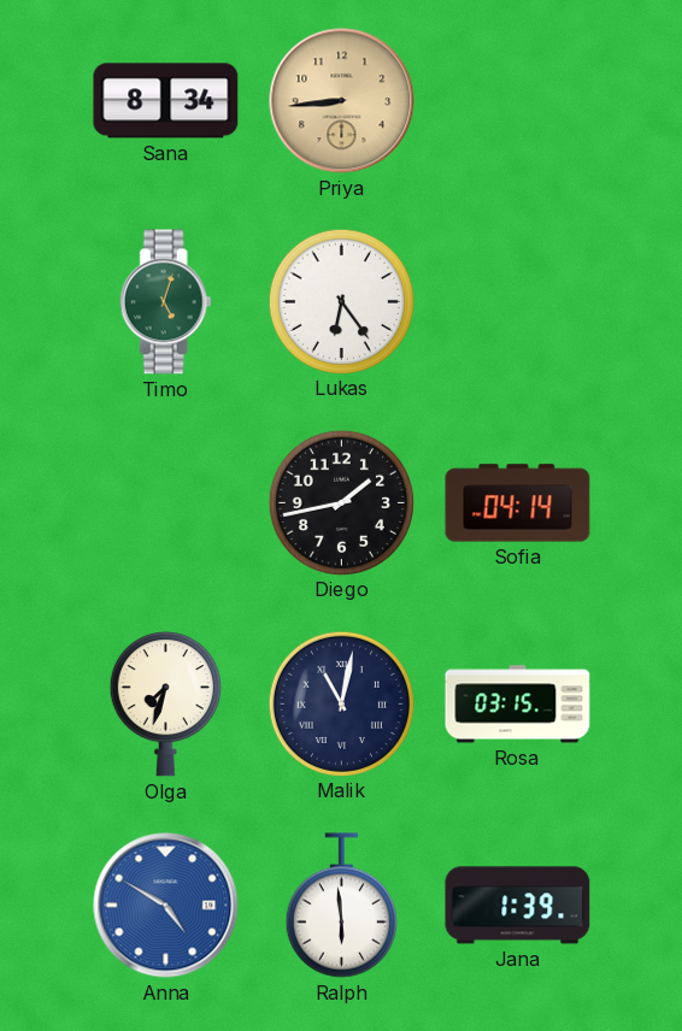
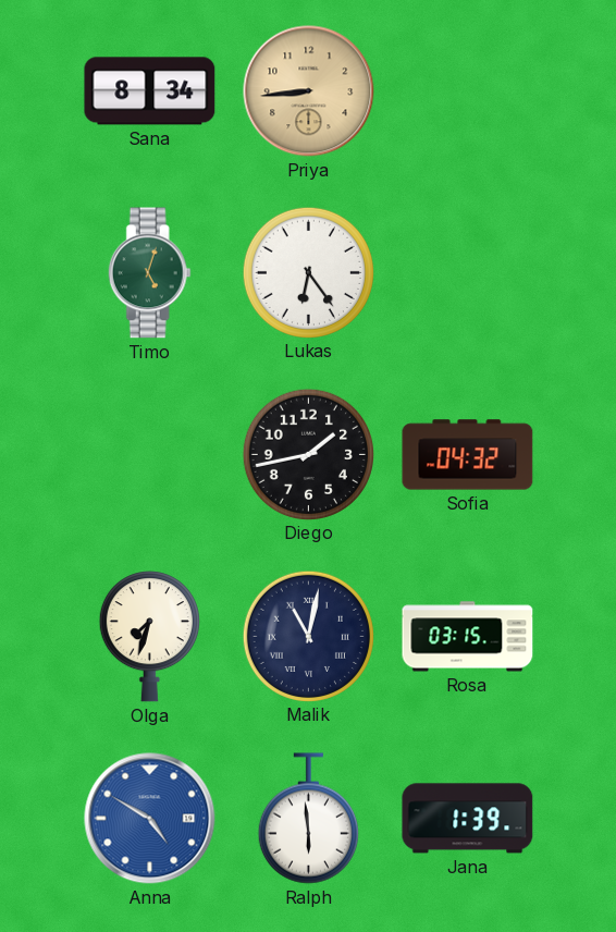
Sofia: 04:14 -> 04:32
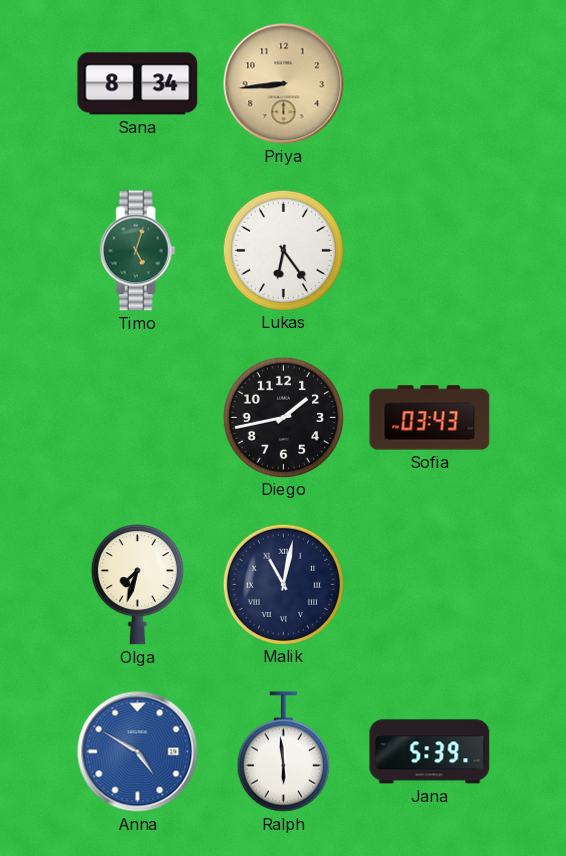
Sofia: 04:32 -> 03:43
Rosa: 03:15 -> none
Jana: 1:39 -> 5:39
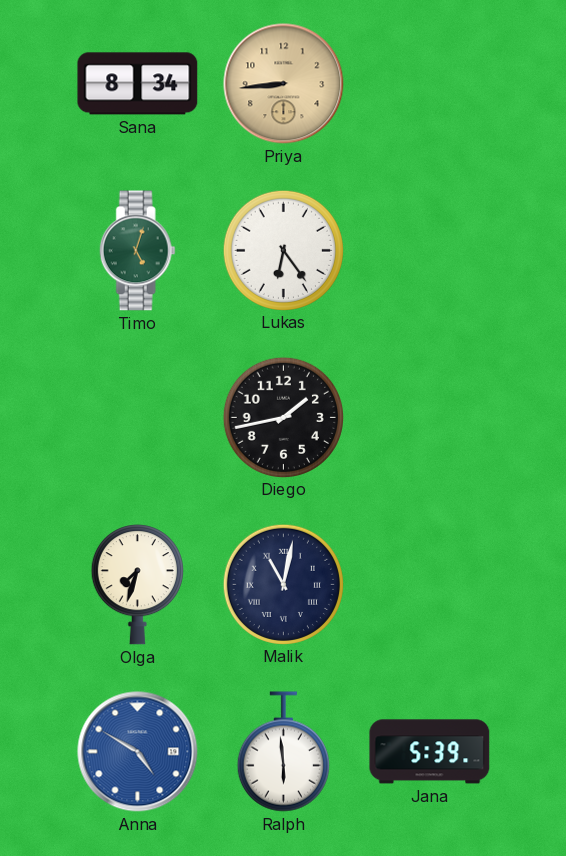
Sofia: 03:43 -> none
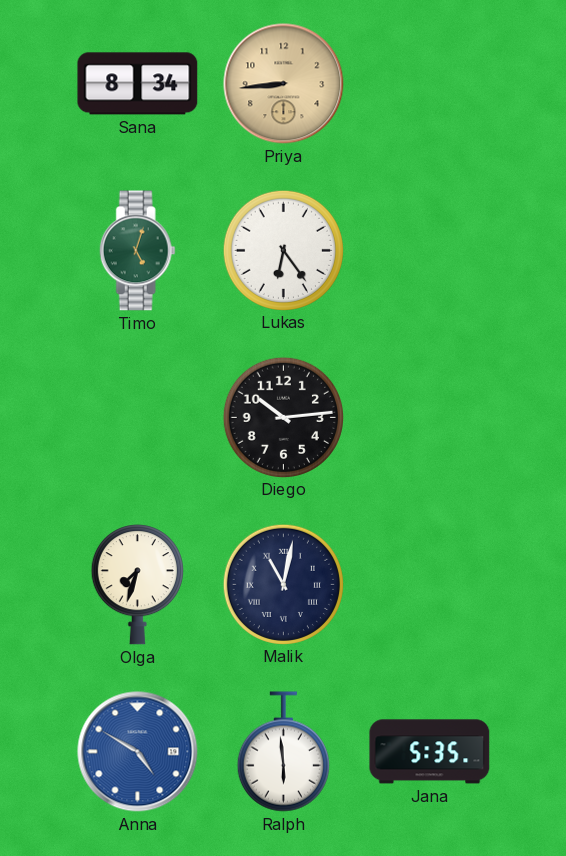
Diego: 1:43 -> 10:14
Jana: 5:39 -> 5:35
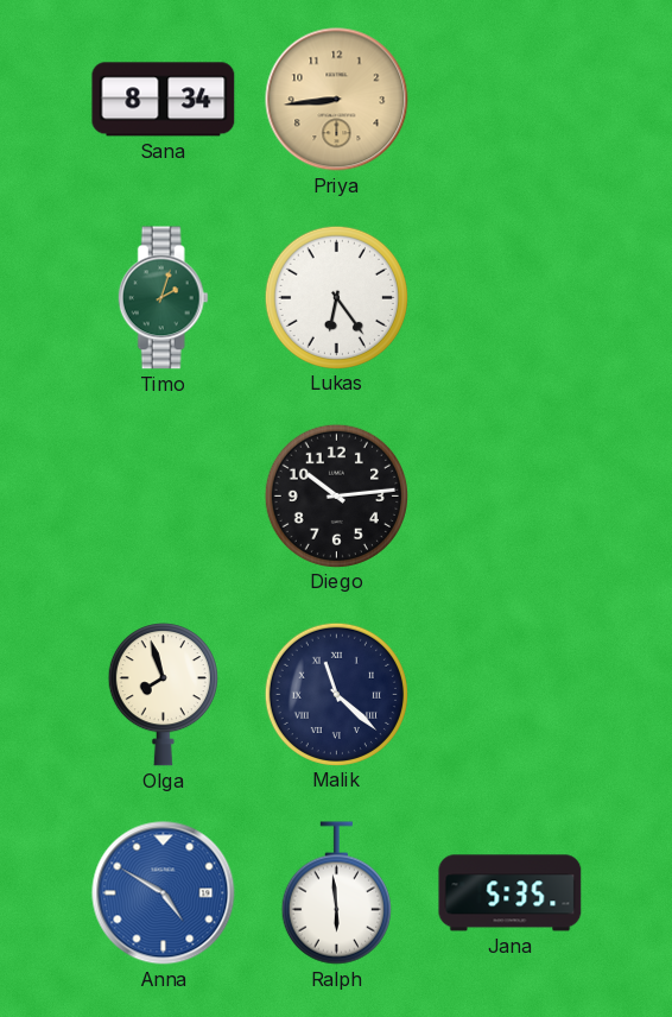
Timo: 5:03 -> 2:03
Olga: 7:33 -> 7:57
Malik: 11:02 -> 11:22
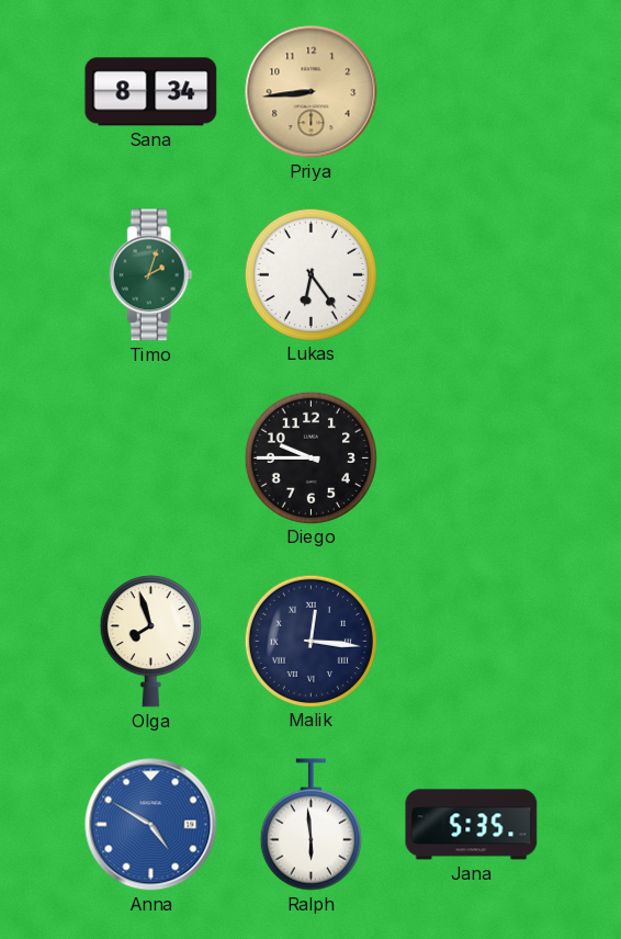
Diego: 10:14 -> 9:45
Malik: 11:22 -> 12:16
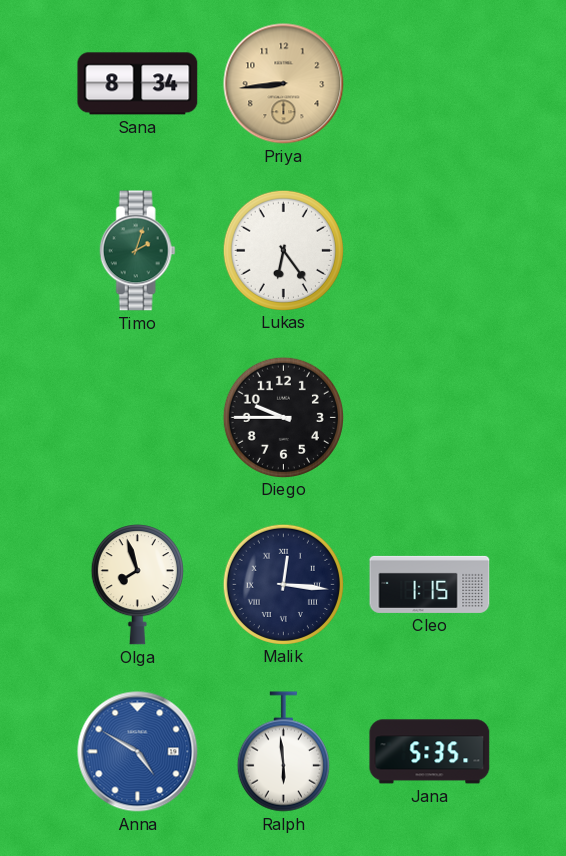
Cleo: none -> 1:15
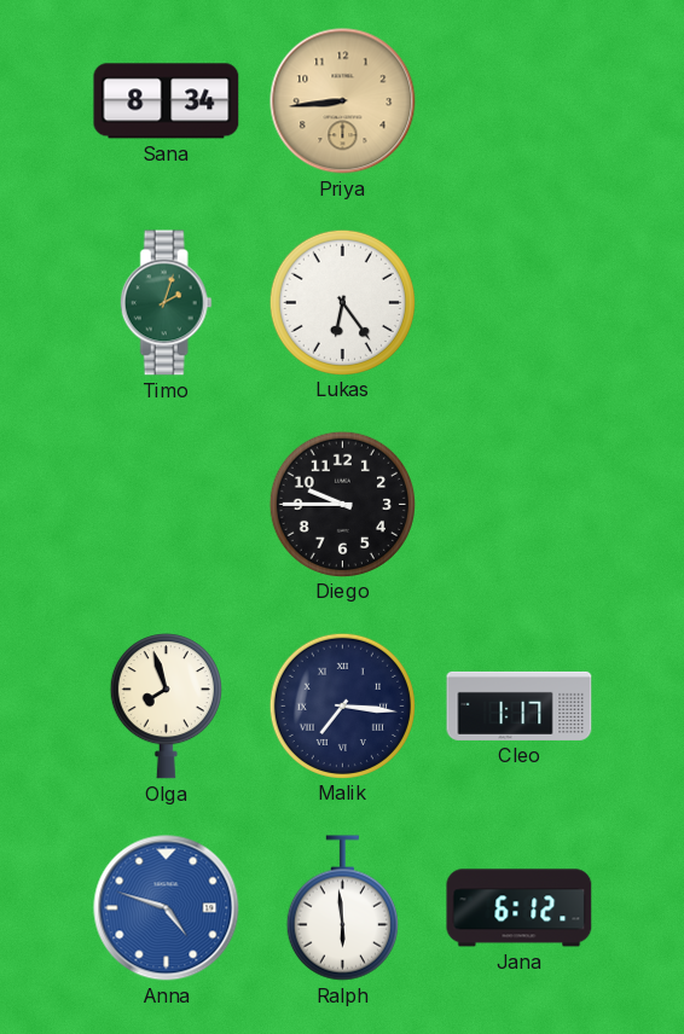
Malik: 12:16 -> 7:16
Cleo: 1:15 -> 1:17
Anna: 4:50 -> 4:48
Jana: 5:35 -> 6:12
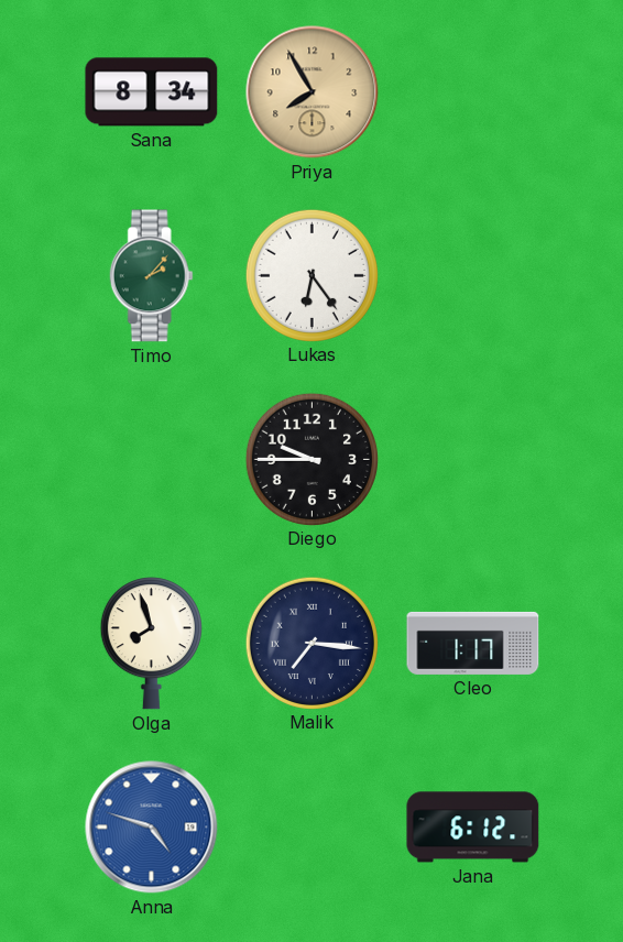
Priya: 8:44 -> 7:55
Timo: 2:03 -> 2:07
Ralph: 5:59 -> none
